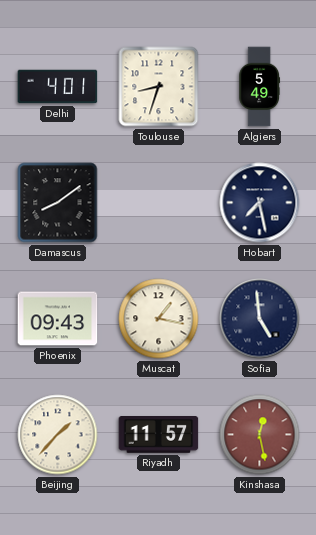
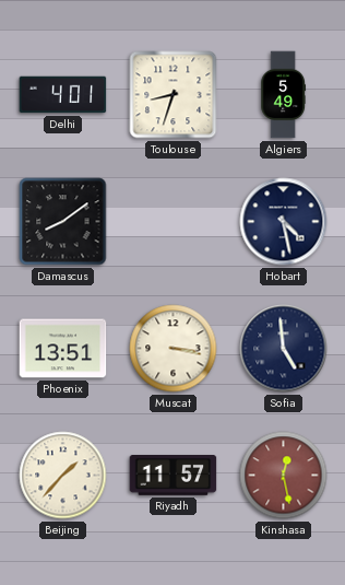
Hobart: 7:28 -> 4:28
Phoenix: 09:43 -> 13:51
Muscat: 1:17 -> 3:17
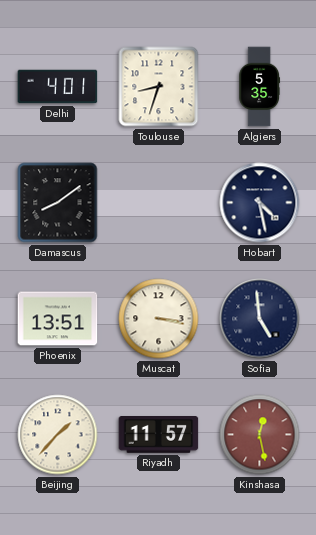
Algiers: 5:49 -> 5:35
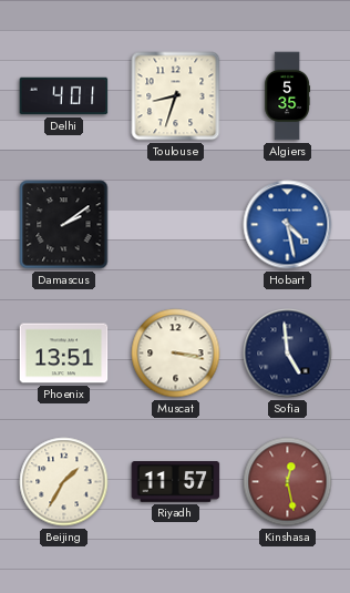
Damascus: 8:09 -> 2:09
Hobart dial: navy -> blue
Beijing: 1:37 -> 1:35
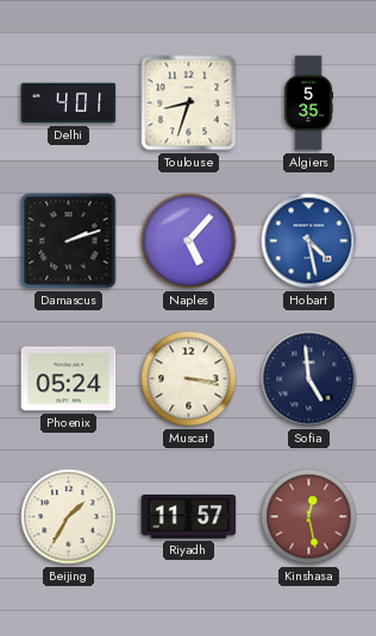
Damascus: 2:09 -> 2:12
Naples: none -> 5:07
Phoenix: 13:51 -> 05:24
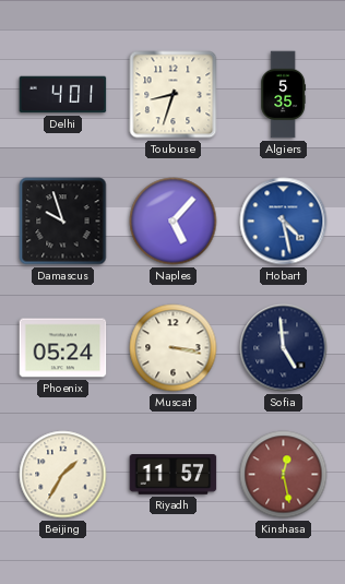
Damascus: 2:12 -> 9:57
